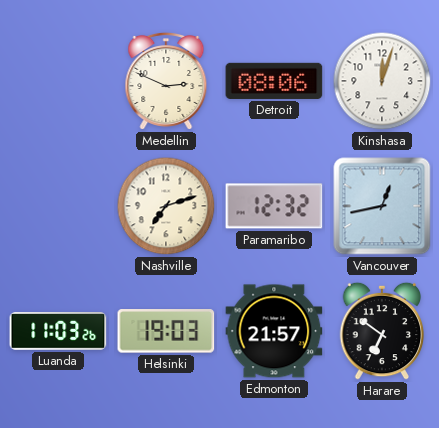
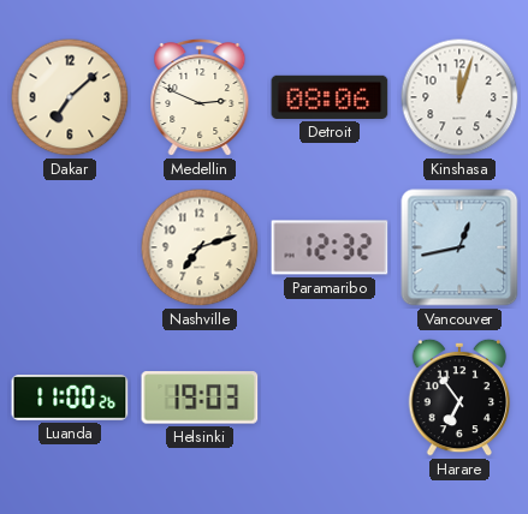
Dakar: none -> 7:08
Luanda: 11:03 -> 11:00
Edmonton: 21:57 -> none
Harare: 6:51 -> 6:54
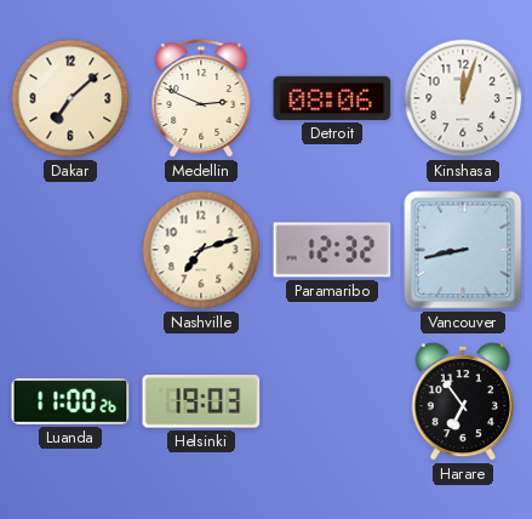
Vancouver: 12:43 -> 8:43
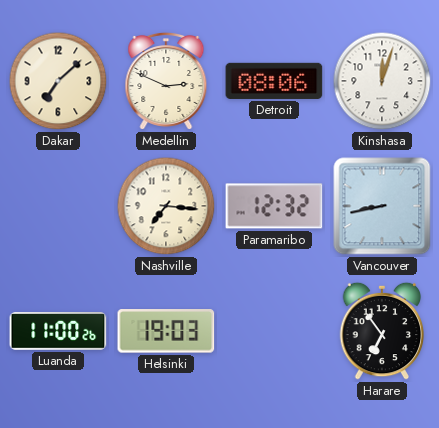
Nashville: 7:12 -> 7:16
